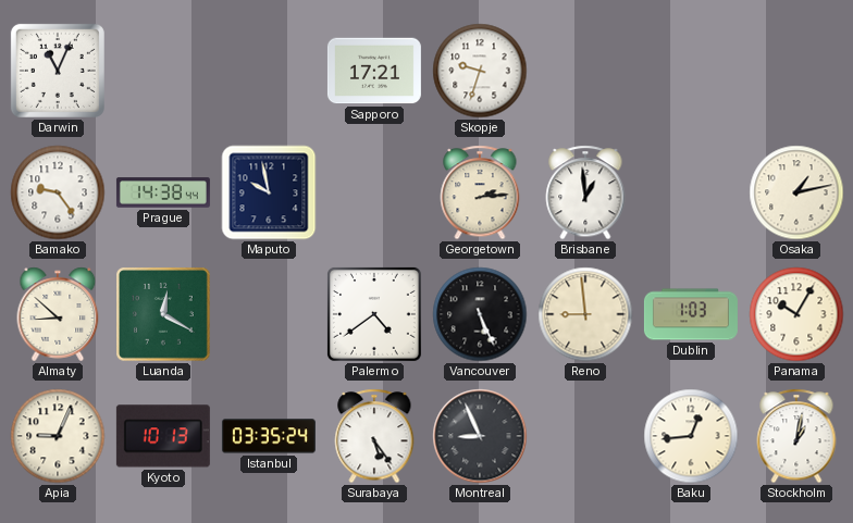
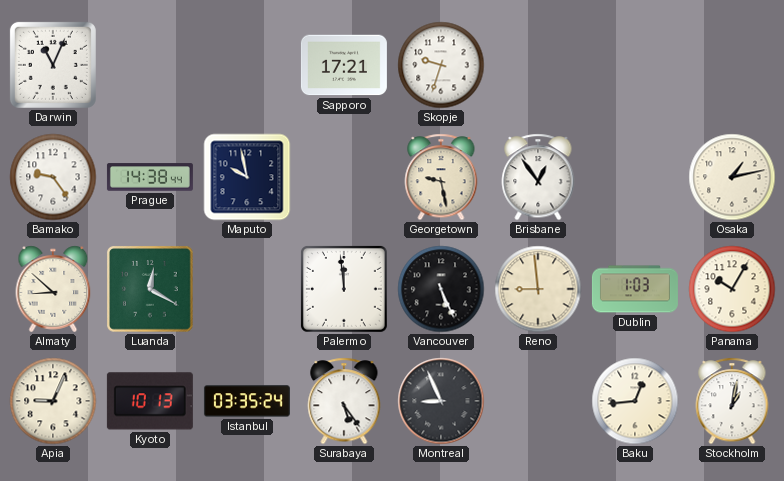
Georgetown: 2:14 -> 9:28
Brisbane: 12:59 -> 12:54
Palermo: 4:39 -> 11:59
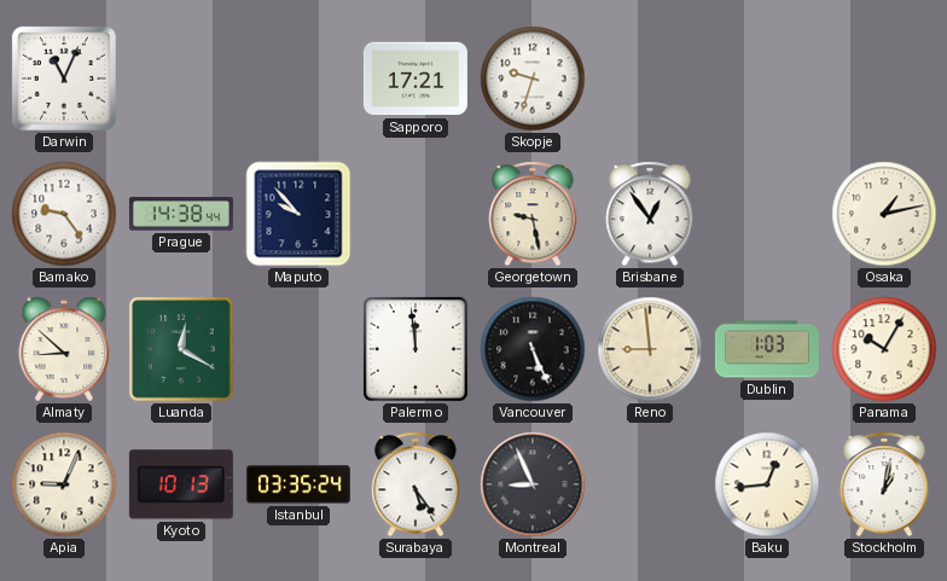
Maputo: 9:58 -> 9:53
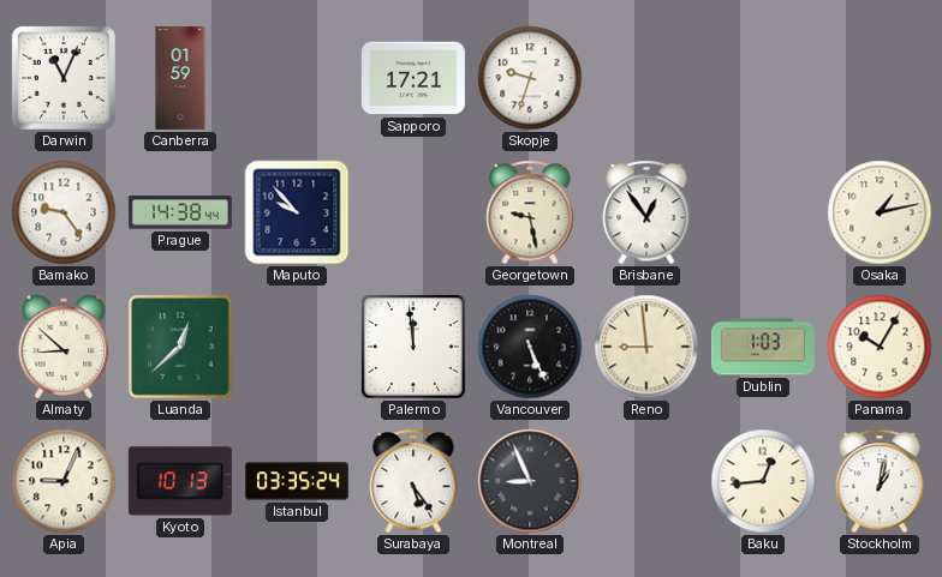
Canberra: none -> 01:59
Luanda: 12:20 -> 12:38
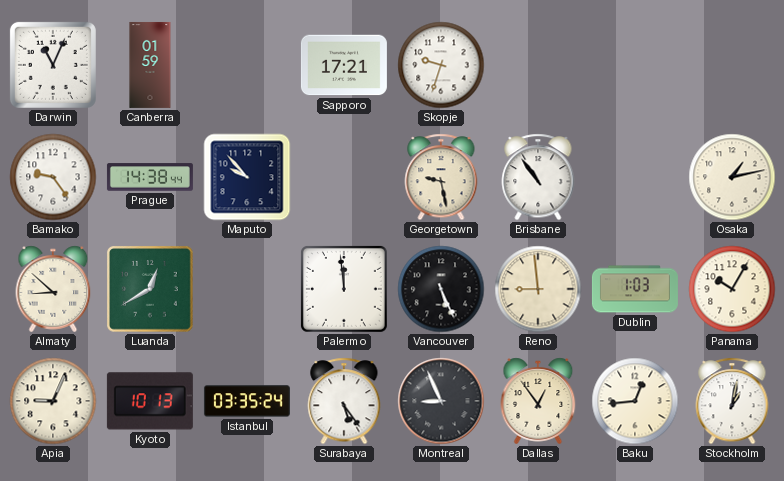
Brisbane: 12:54 -> 10:54
Luanda: 12:38 -> 12:40
Dallas: none -> 12:54
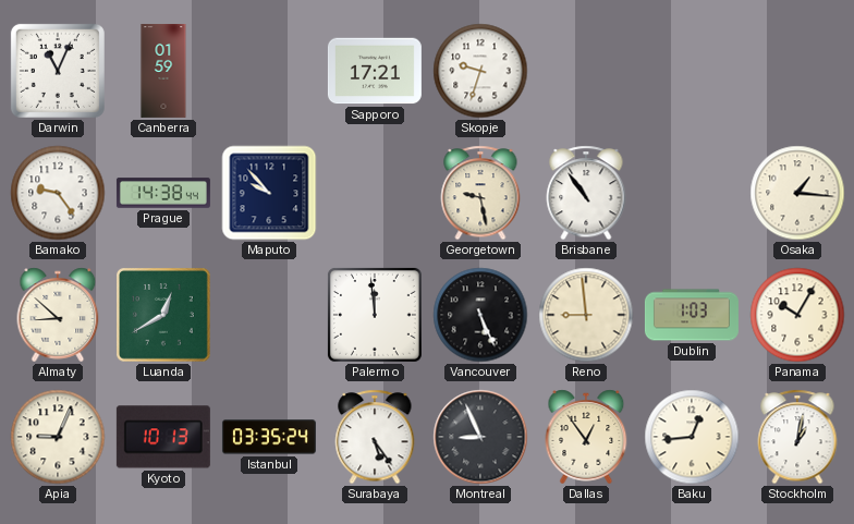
Osaka: 1:13 -> 1:16
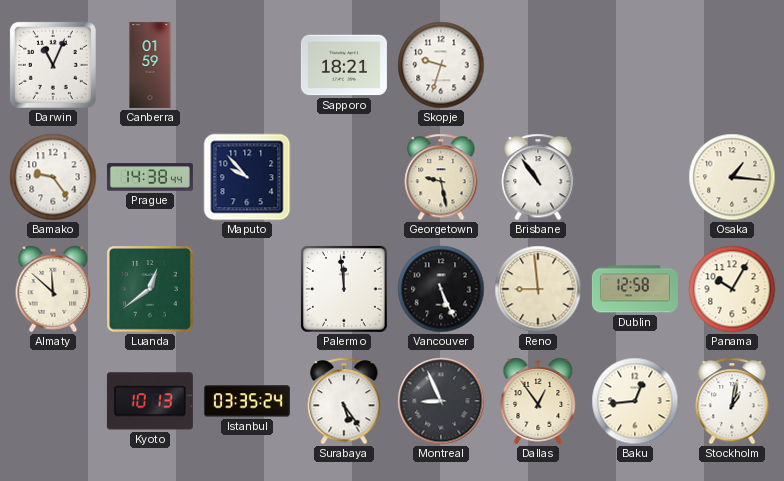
Sapporo: 17:21 -> 18:21
Almaty: 8:52 -> 11:52
Luanda: 12:40 -> 12:39
Dublin: 1:03 -> 12:58
Apia: 9:04 -> none
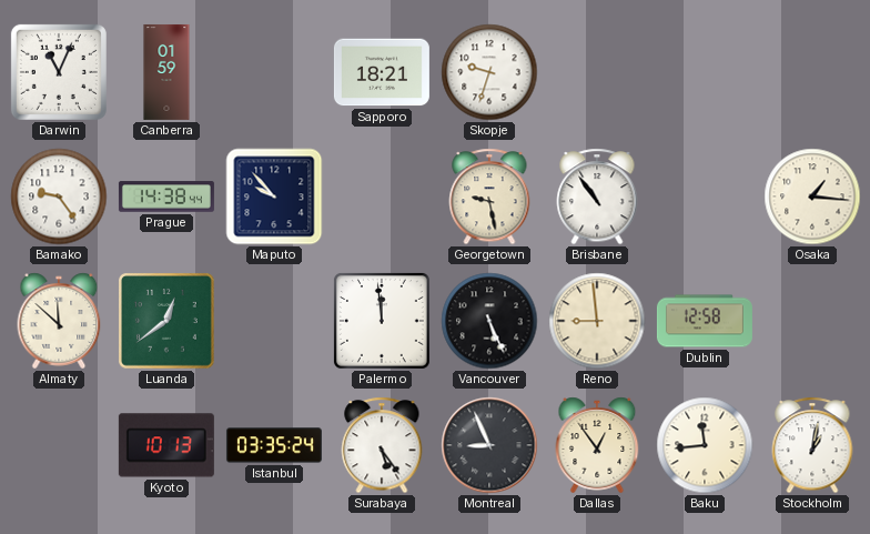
Panama: 10:05 -> none
Baku: 12:44 -> 11:44
